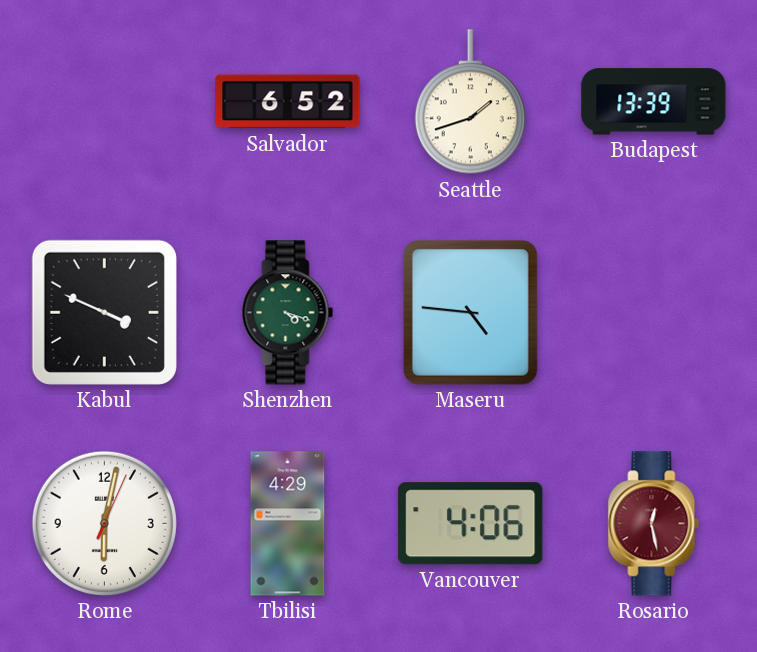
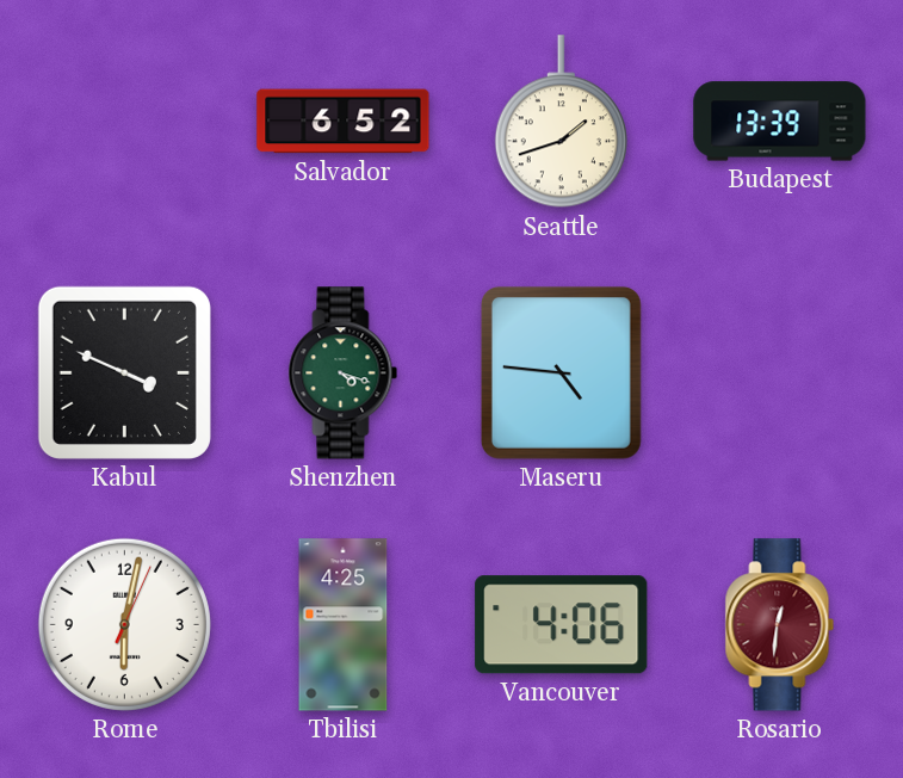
Tbilisi: 4:29 -> 4:25
Rosario: 12:28 -> 12:31
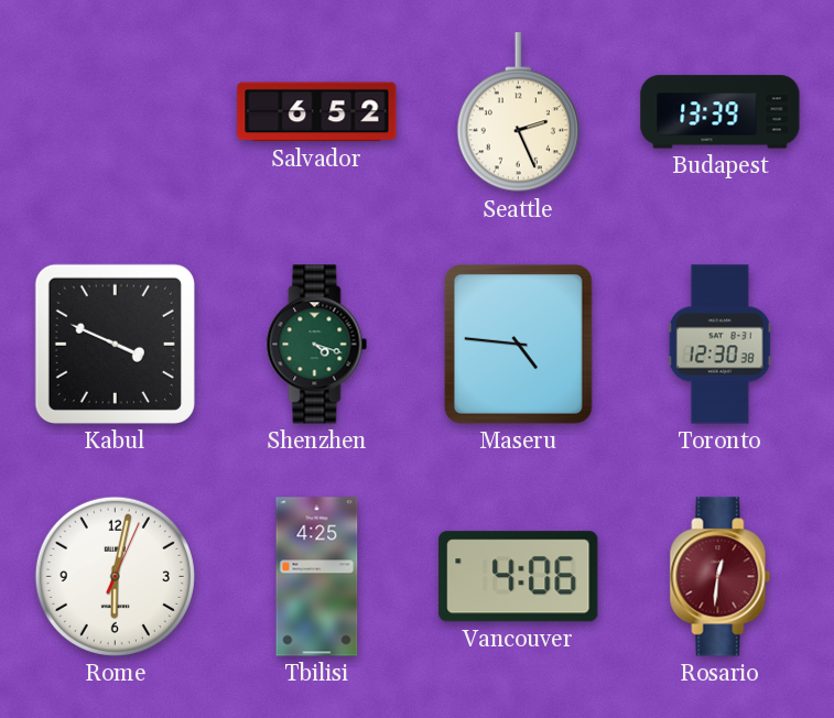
Seattle: 1:42 -> 2:26
Toronto: none -> 12:30
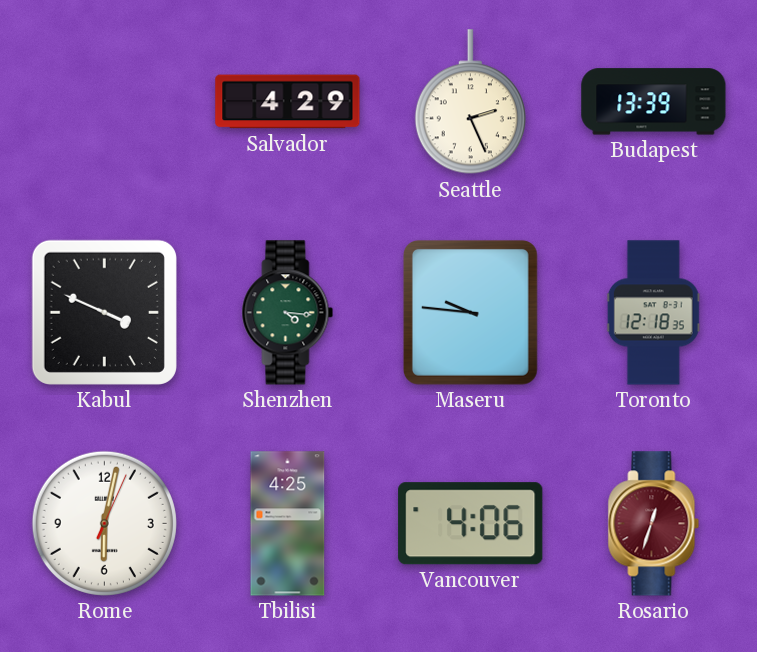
Salvador: 6:52 -> 4:29
Shenzhen: 4:18 -> 4:16
Maseru: 4:46 -> 9:46
Toronto: 12:30 -> 12:18
Rosario: 12:31 -> 12:33
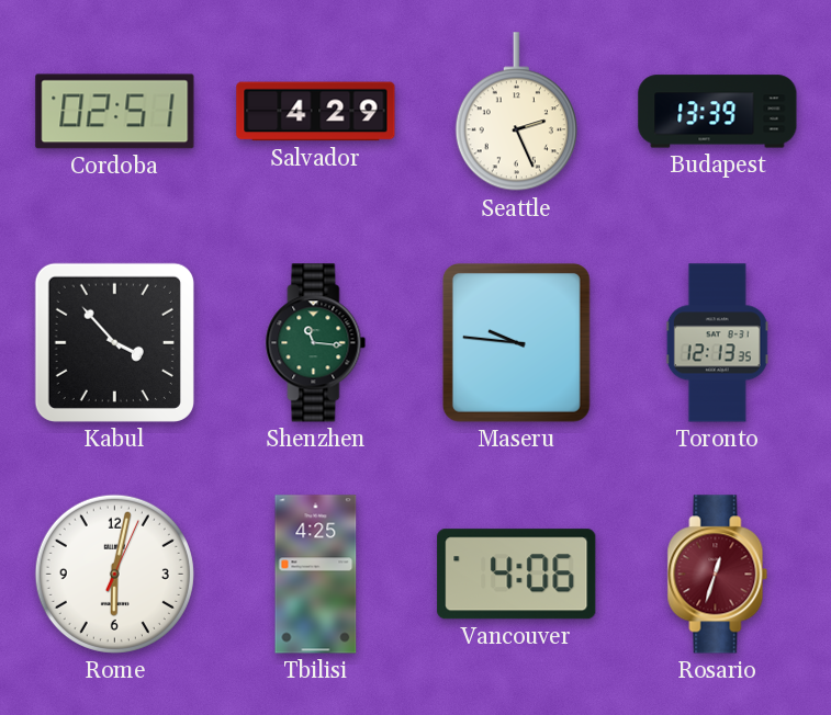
Cordoba: none -> 02:51
Kabul: 3:49 -> 3:53
Shenzhen: 4:16 -> 11:16
Toronto: 12:18 -> 12:13
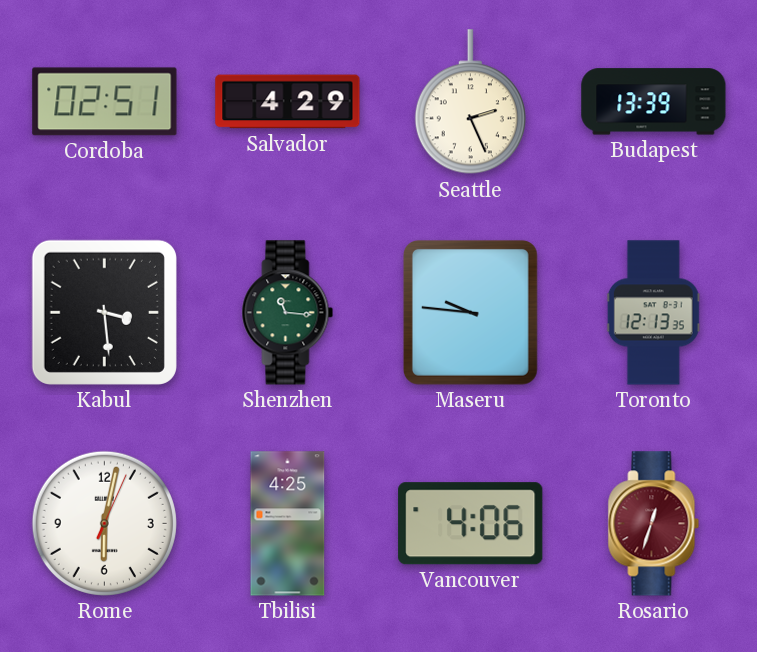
Kabul: 3:53 -> 3:29
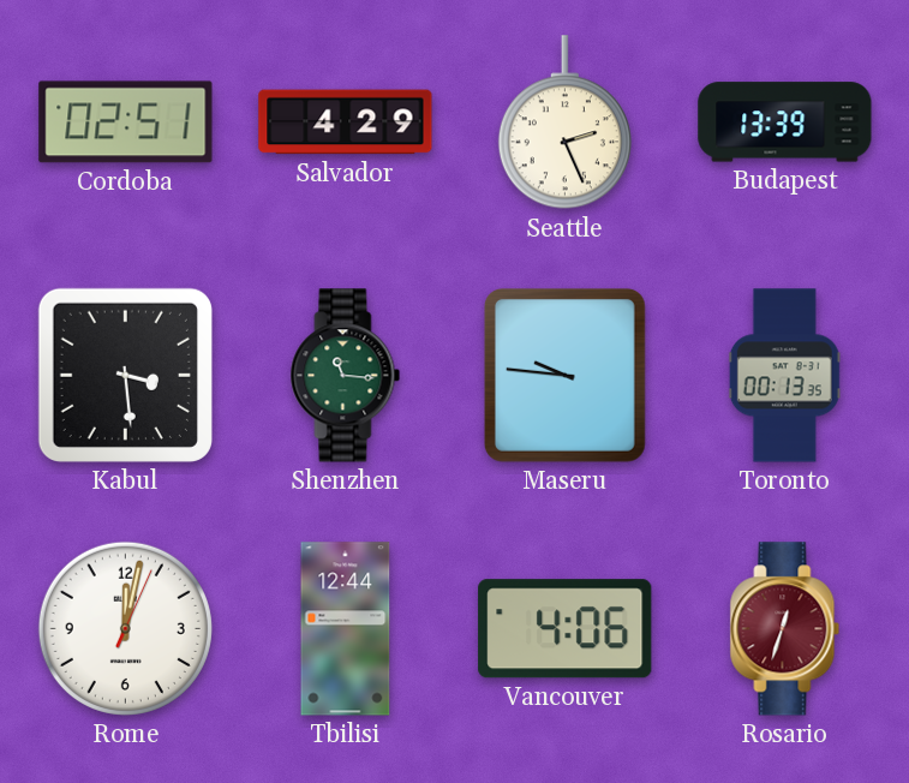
Toronto: 12:13 -> 00:13
Rome: 6:02 -> 12:02
Tbilisi: 4:25 -> 12:44
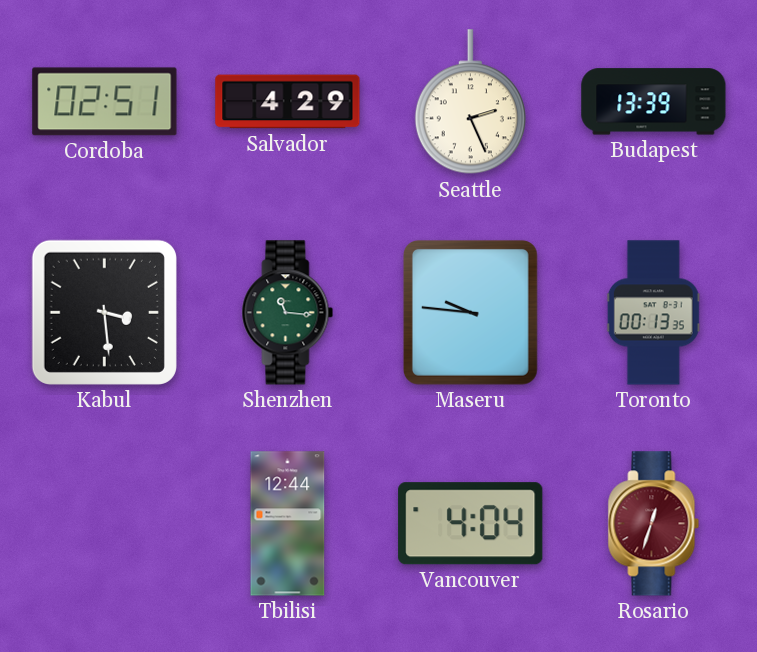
Rome: 12:02 -> none
Vancouver: 4:06 -> 4:04
